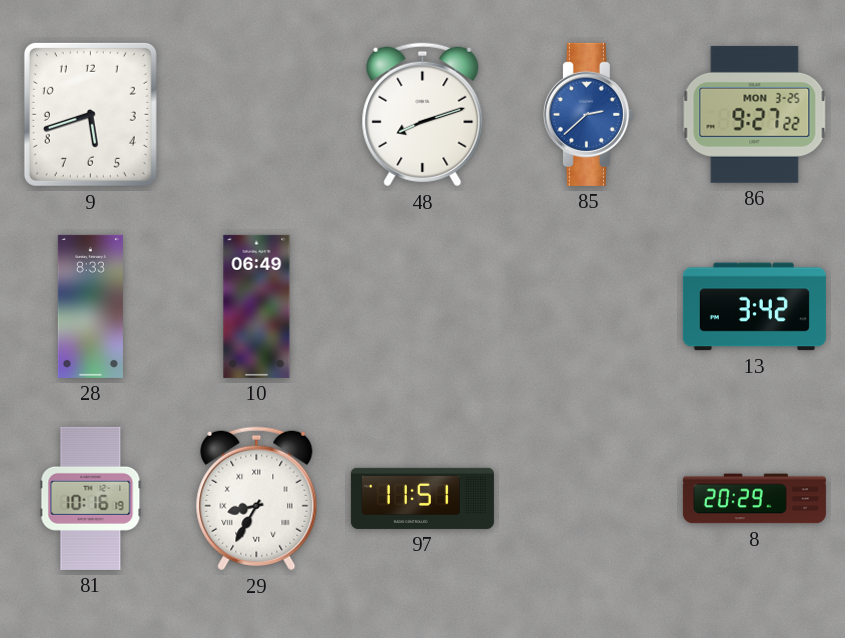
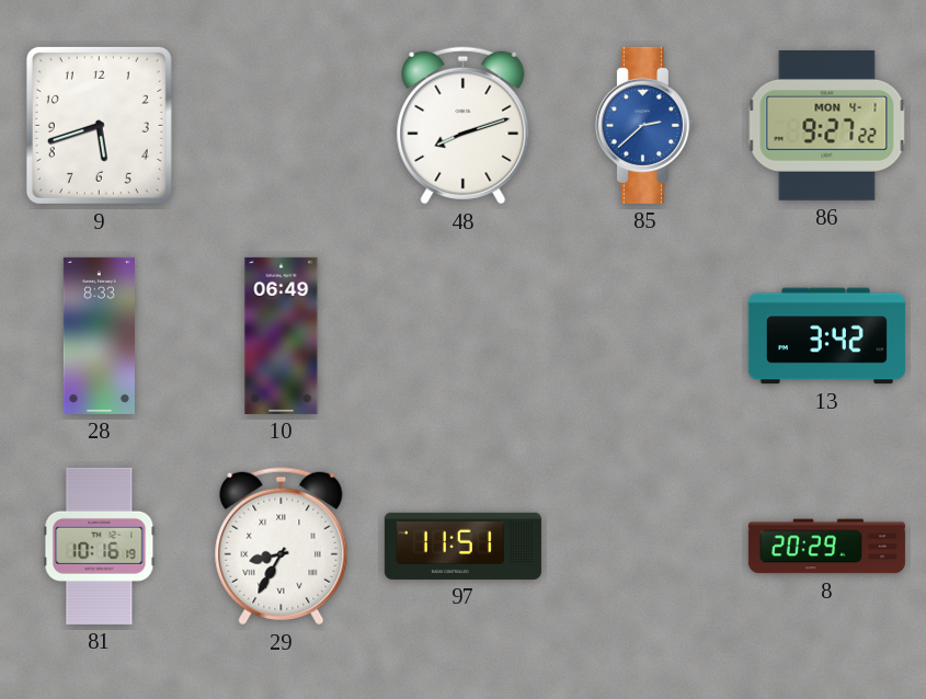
86 date: MON 3-25 -> MON 4-1
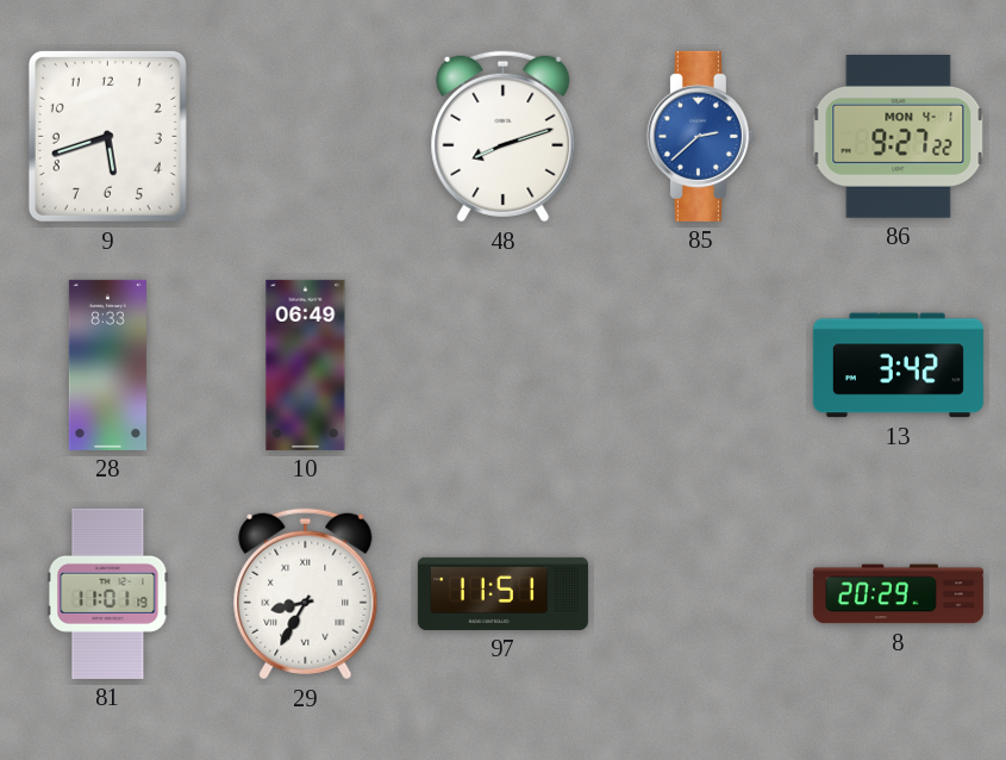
81: 10:16 -> 11:01
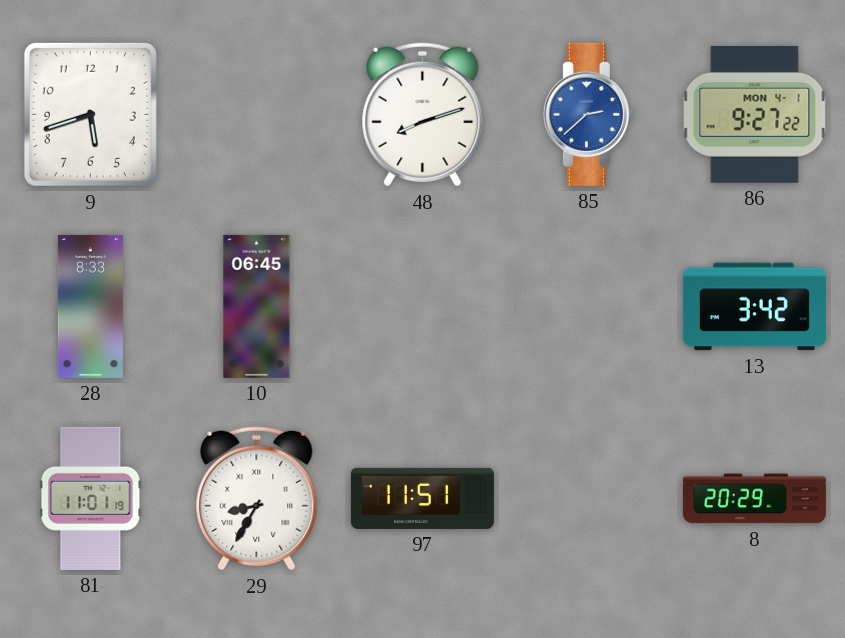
10: 06:49 -> 06:45
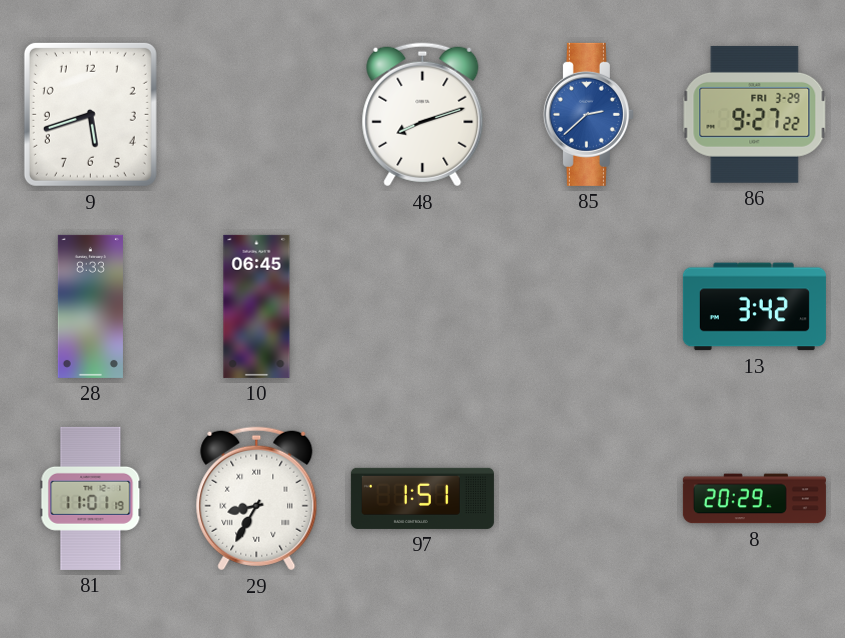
86 date: MON 4-1 -> FRI 3-29
97: 11:51 -> 1:51
